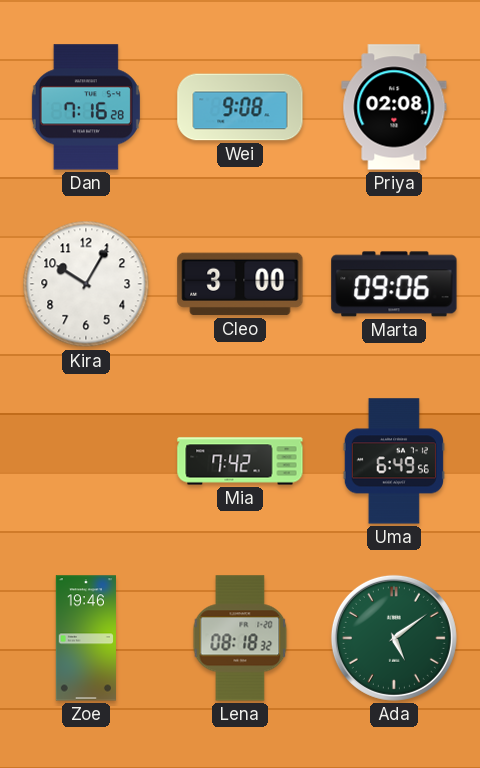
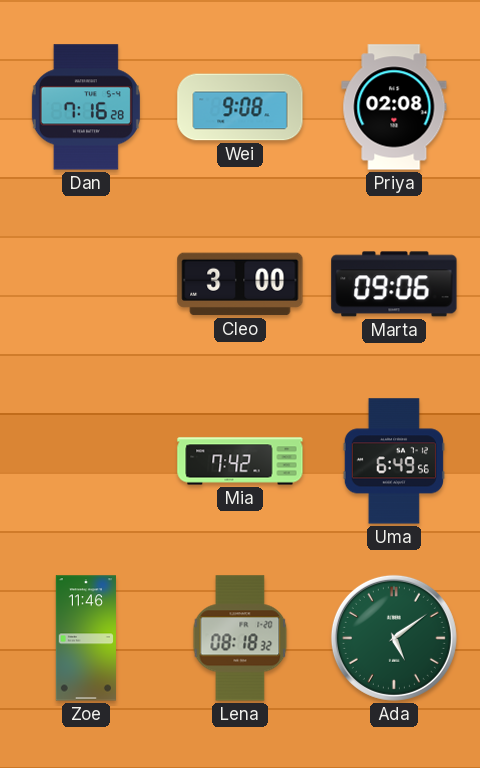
Kira: 10:05 -> none
Zoe: 19:46 -> 11:46
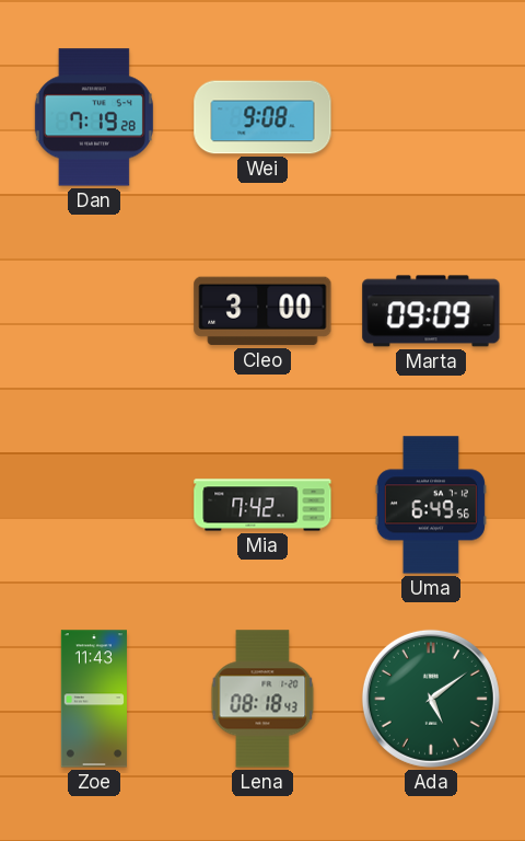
Dan: 7:16 -> 7:19
Priya: 02:08 -> none
Marta: 09:06 -> 09:09
Zoe: 11:46 -> 11:43
Lena: 08:18:32 -> 08:18:43
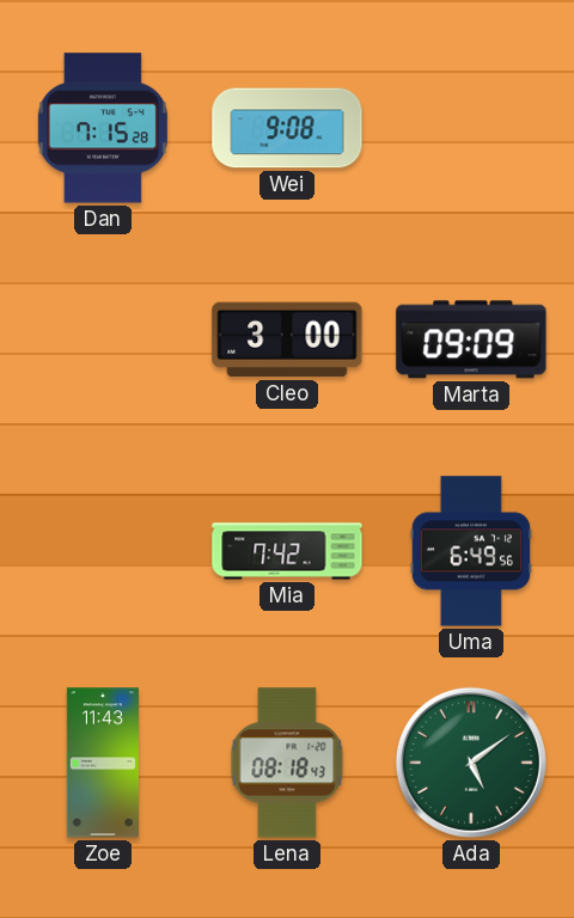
Dan: 7:19 -> 7:15
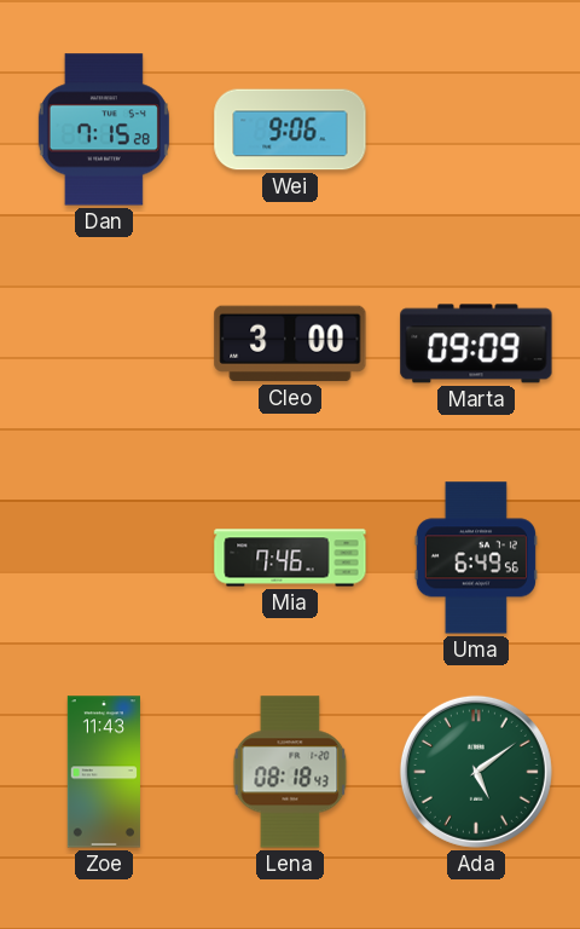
Wei: 9:08 -> 9:06
Mia: 7:42 -> 7:46
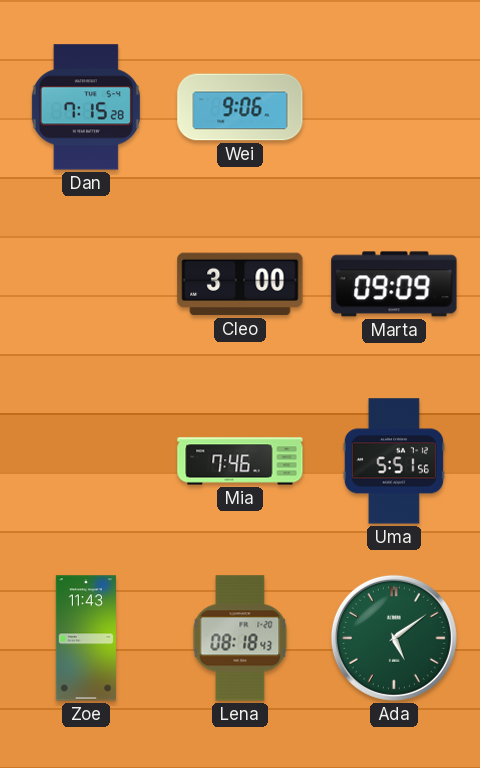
Uma: 6:49 -> 5:51
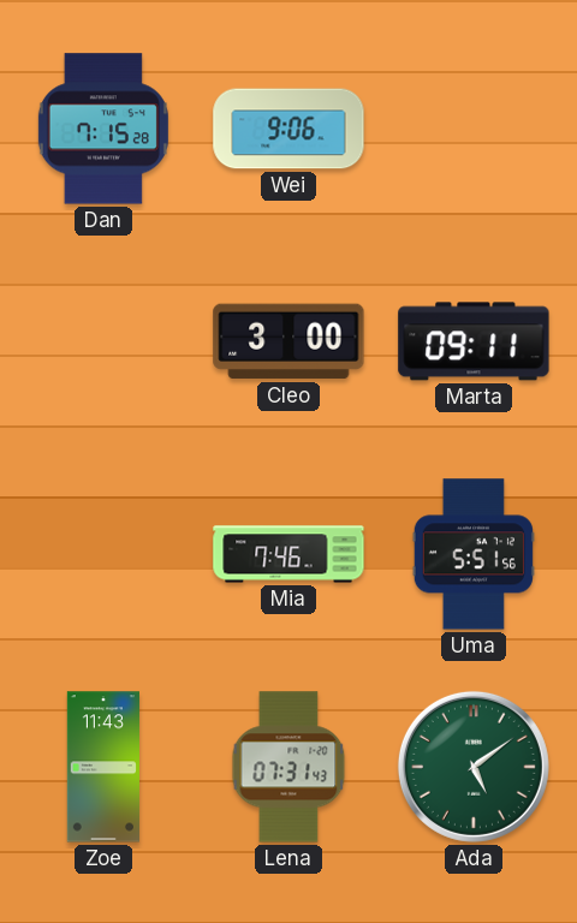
Marta: 09:09 -> 09:11
Lena: 08:18 -> 07:31
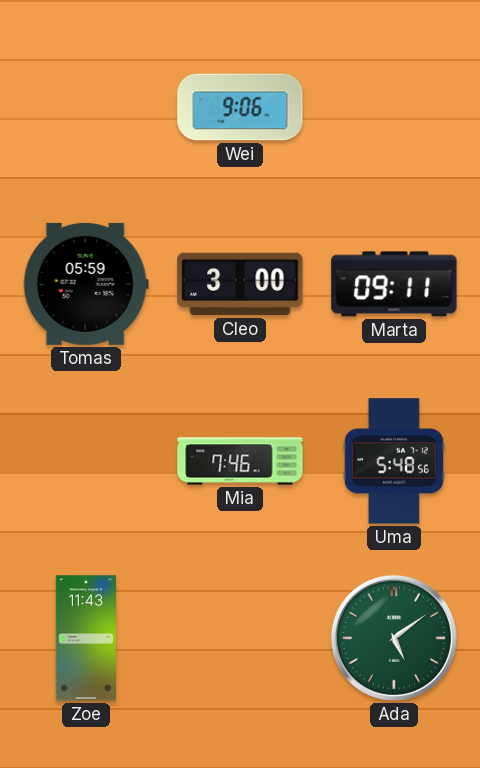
Dan: 7:15 -> none
Tomas: none -> 05:59
Uma: 5:51 -> 5:48
Lena: 07:31 -> none
